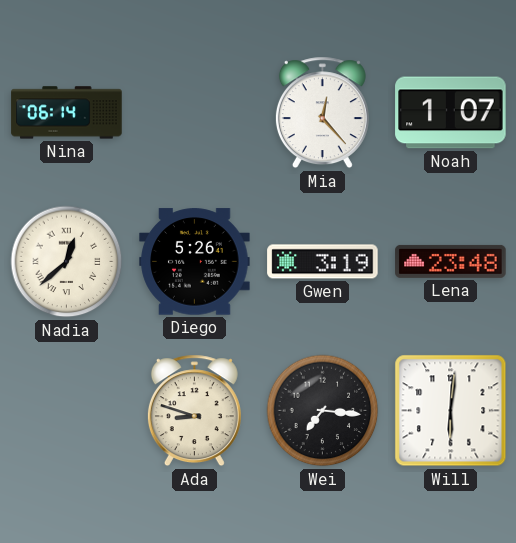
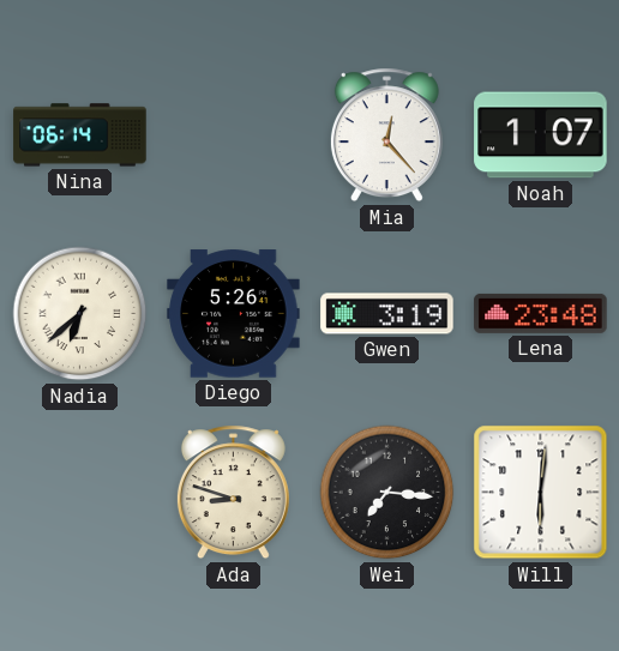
Nadia: 12:38 -> 6:38
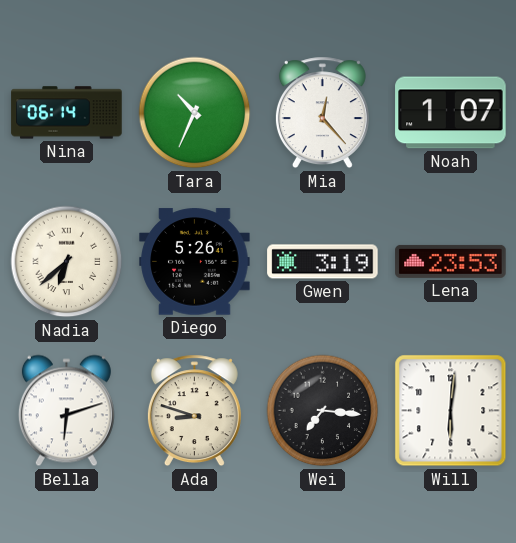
Tara: none -> 10:34
Lena: 23:48 -> 23:53
Bella: none -> 6:12
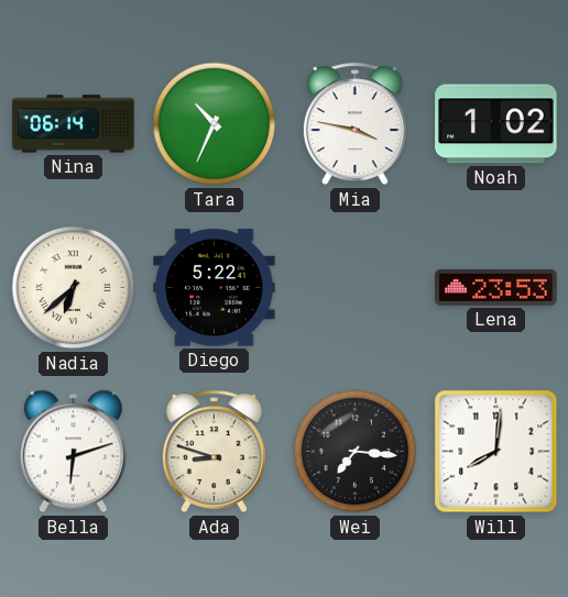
Mia: 12:23 -> 3:47
Noah: 1:07 -> 1:02
Diego: 5:26 -> 5:22
Gwen: 3:19 -> none
Will: 6:01 -> 8:01
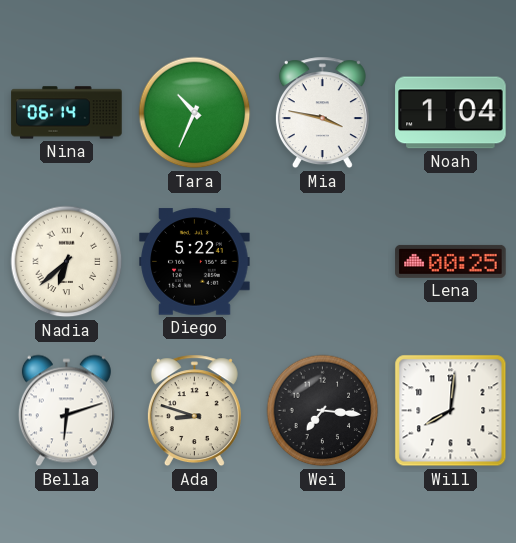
Noah: 1:02 -> 1:04
Lena: 23:53 -> 00:25
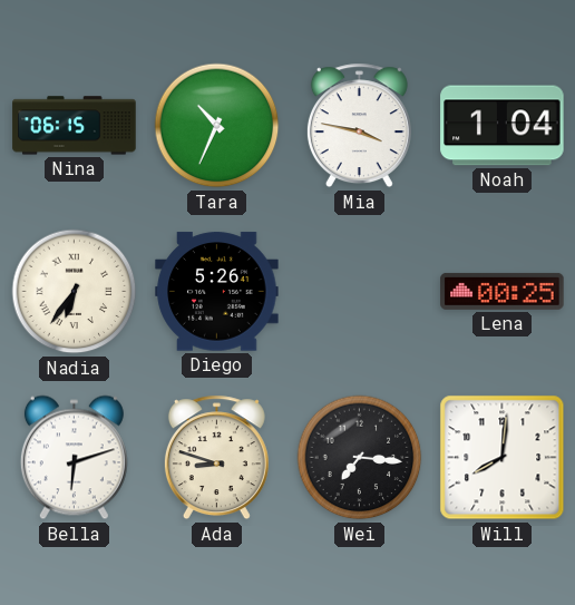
Nina: 06:14 -> 06:15
Nadia: 6:38 -> 6:36
Diego: 5:22 -> 5:26
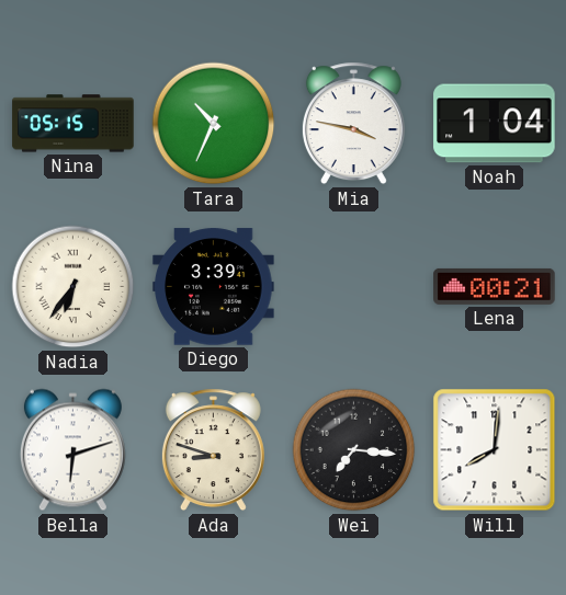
Nina: 06:15 -> 05:15
Diego: 5:26 -> 3:39
Lena: 00:25 -> 00:21
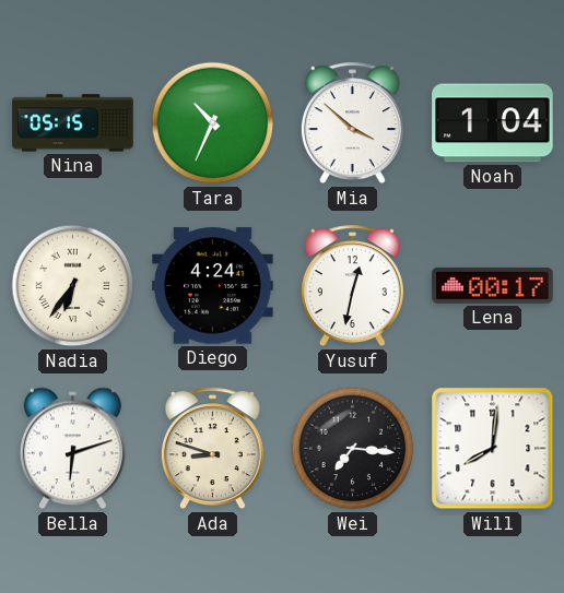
Mia: 3:47 -> 3:52
Diego: 3:39 -> 4:24
Yusuf: none -> 12:32
Lena: 00:21 -> 00:17
